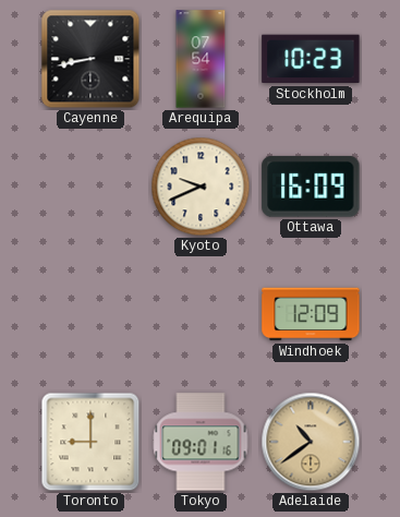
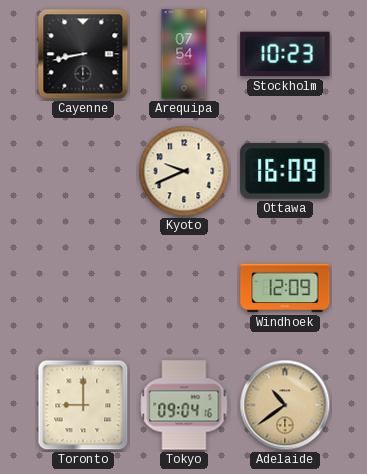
Tokyo: 09:01 -> 09:04
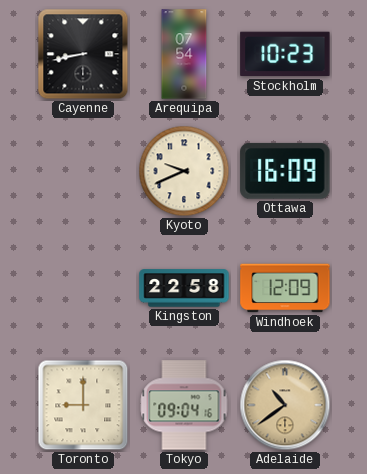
Kingston: none -> 22:58
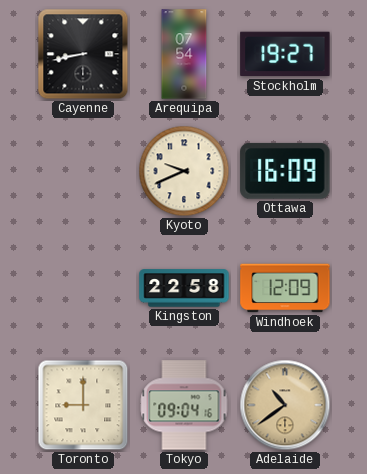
Stockholm: 10:23 -> 19:27
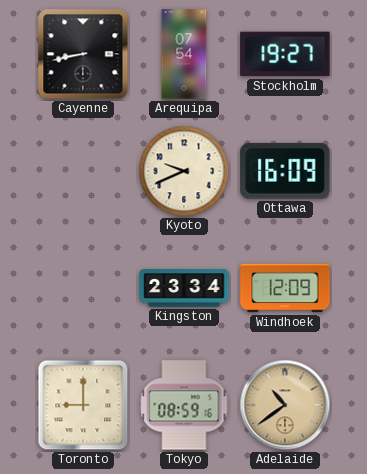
Kingston: 22:58 -> 23:34
Tokyo: 09:04 -> 08:59
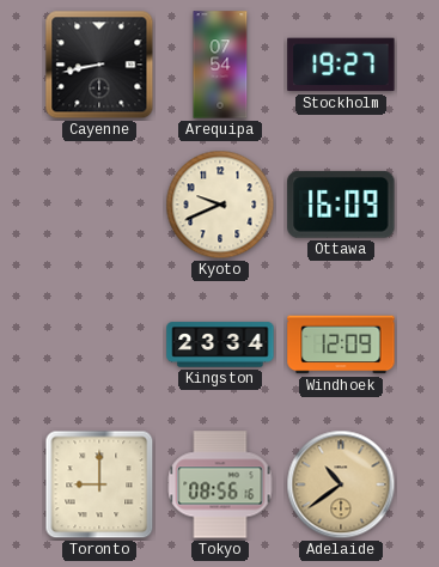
Tokyo: 08:59 -> 08:56
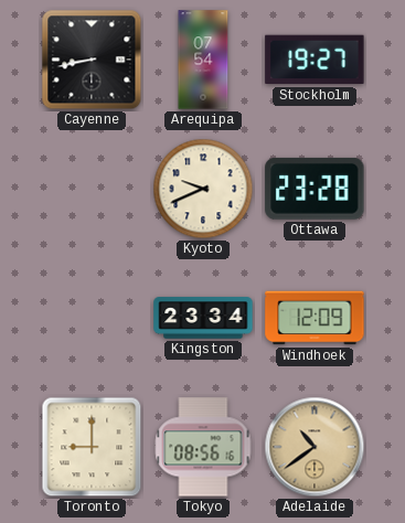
Ottawa: 16:09 -> 23:28
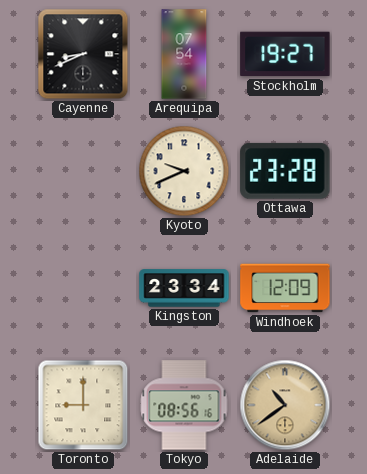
Cayenne: 8:43 -> 8:41
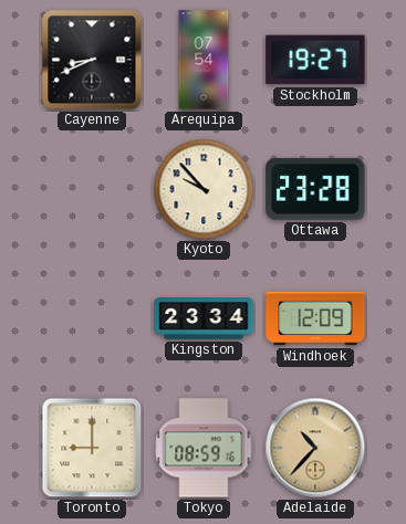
Kyoto: 9:41 -> 9:53
Tokyo: 08:56 -> 08:59
Adelaide: 10:39 -> 10:37
